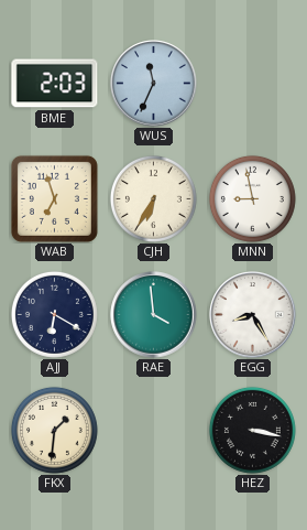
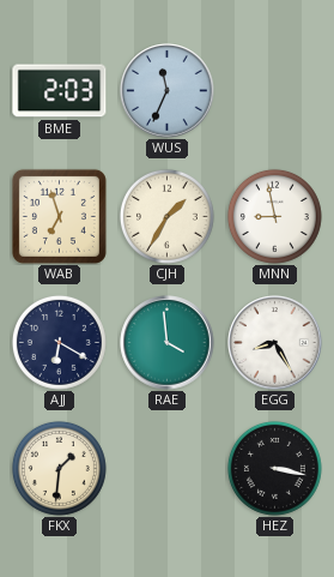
CJH: 6:35 -> 1:35
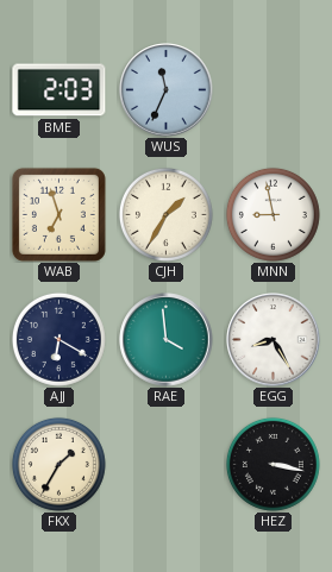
FKX: 1:31 -> 1:35
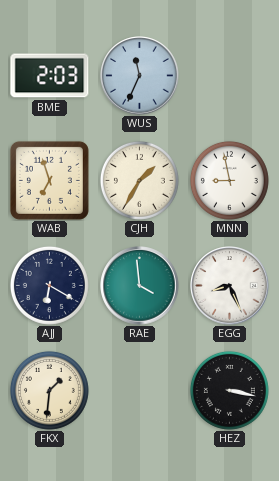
EGG: 8:25 -> 8:26
FKX: 1:35 -> 1:31
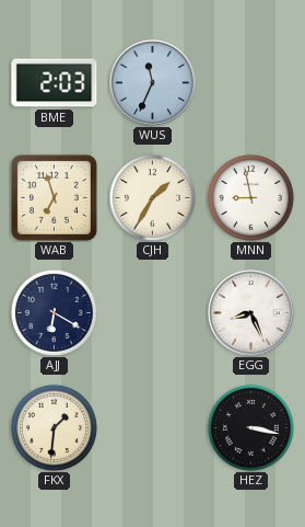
RAE: 3:59 -> none
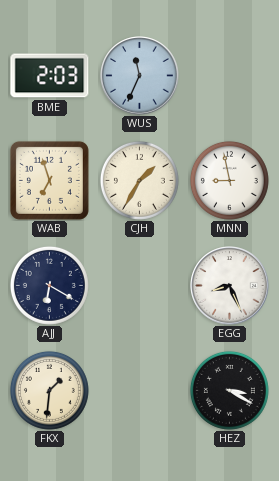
HEZ: 3:17 -> 3:20
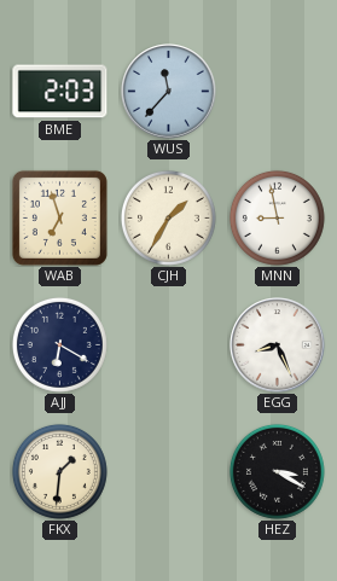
WUS: 11:34 -> 11:37
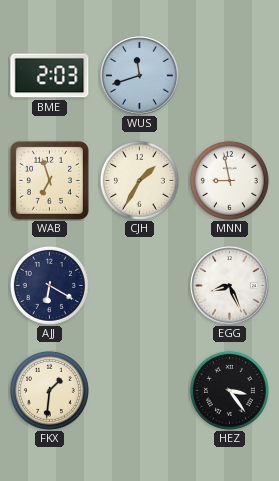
WUS: 11:37 -> 11:42
HEZ: 3:20 -> 3:24
